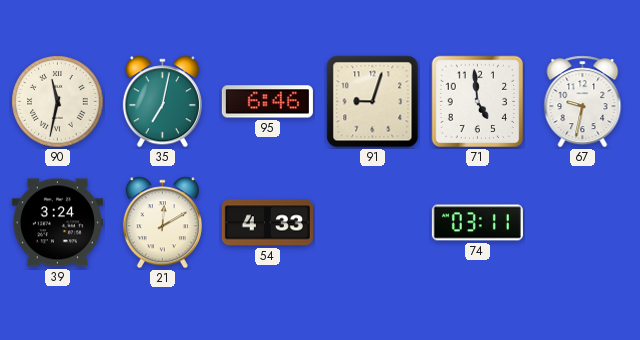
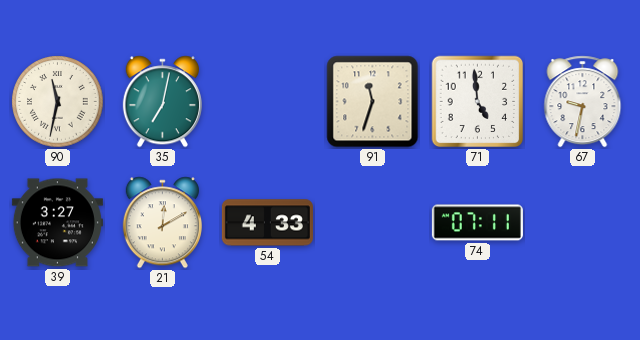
95: 6:46 -> none
91: 9:03 -> 11:33
39: 3:24 -> 3:27
74: 03:11 -> 07:11
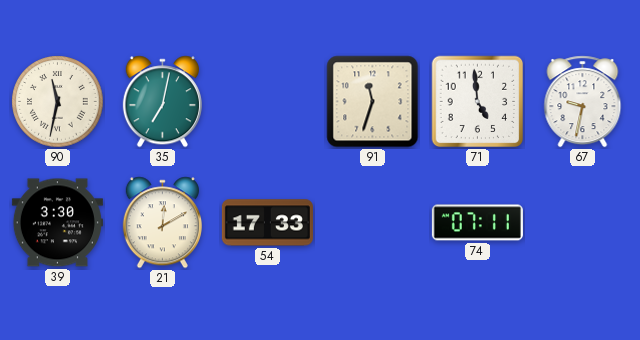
39: 3:27 -> 3:30
54: 4:33 -> 17:33
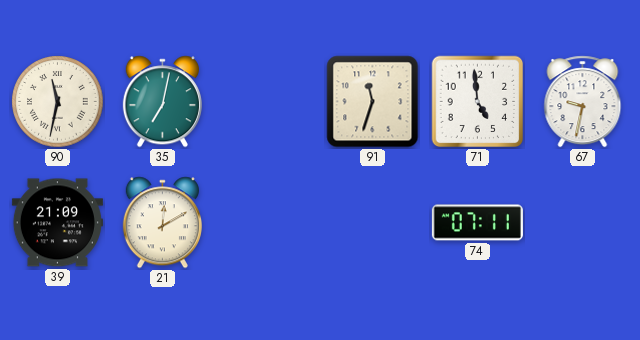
39: 3:30 -> 21:09
54: 17:33 -> none
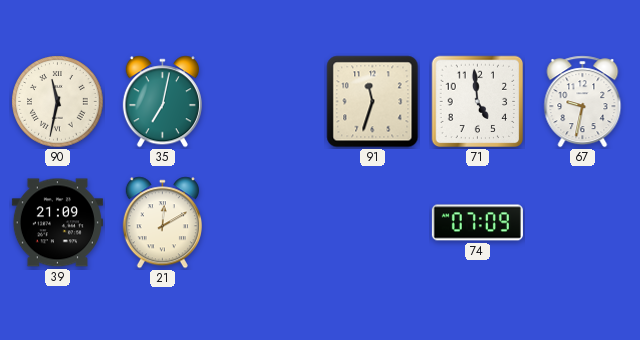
74: 07:11 -> 07:09
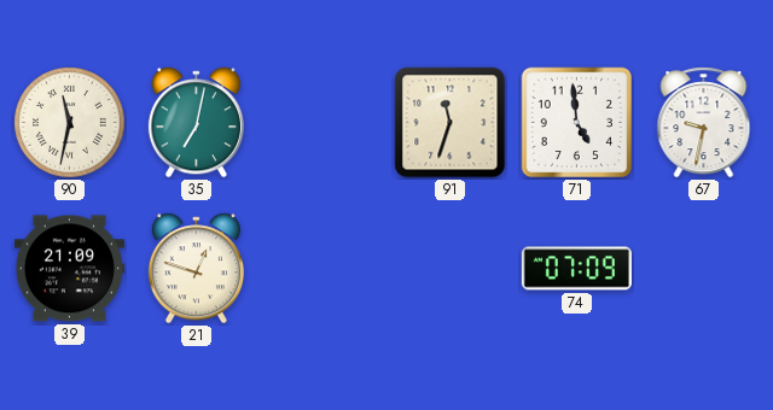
21: 12:10 -> 12:48
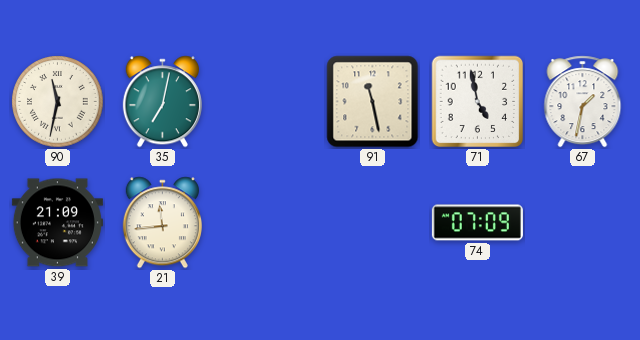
91: 11:33 -> 11:28
71: 4:59 -> 4:58
67: 9:32 -> 1:32
21: 12:48 -> 11:44
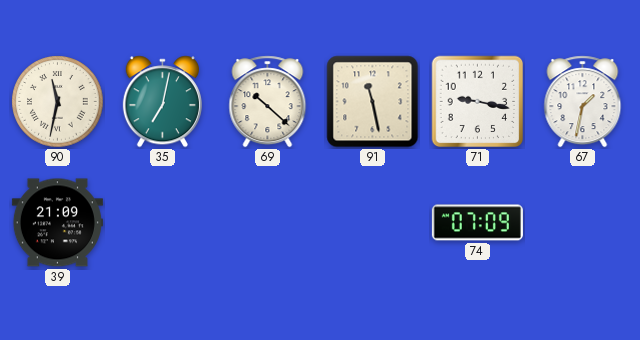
69: none -> 10:22
71: 4:58 -> 9:17
21: 11:44 -> none
